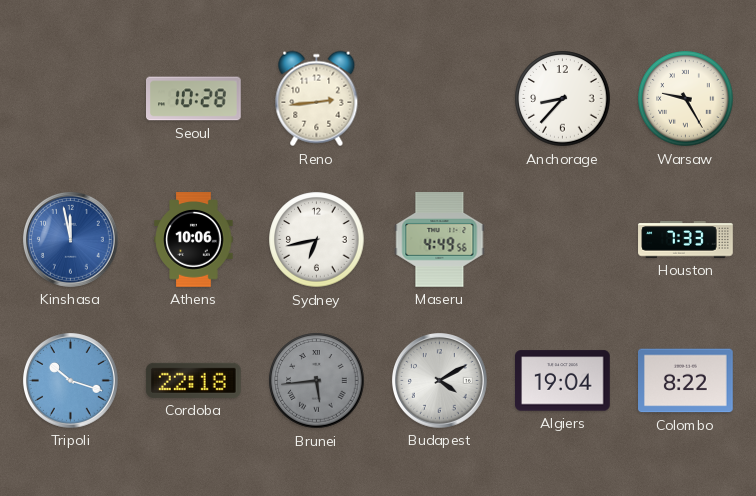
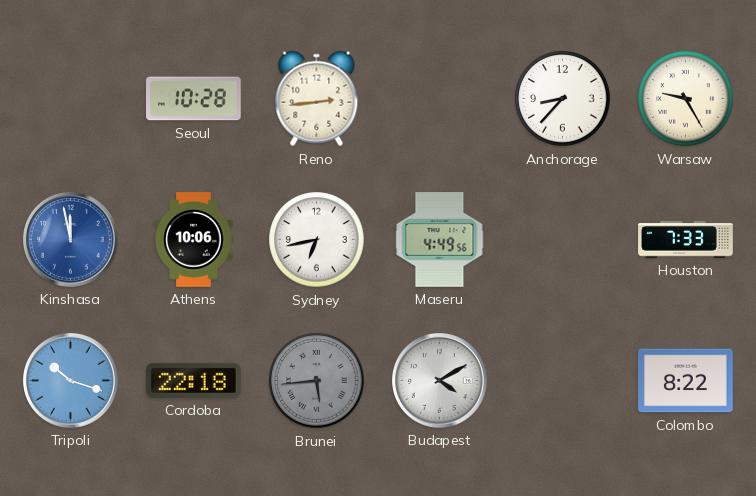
Algiers: 19:04 -> none
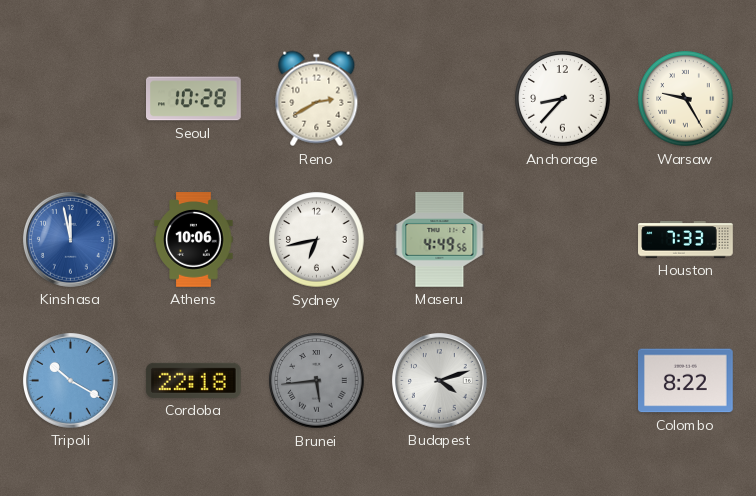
Reno: 2:44 -> 2:40
Tripoli: 10:18 -> 10:20
Budapest: 4:10 -> 4:12
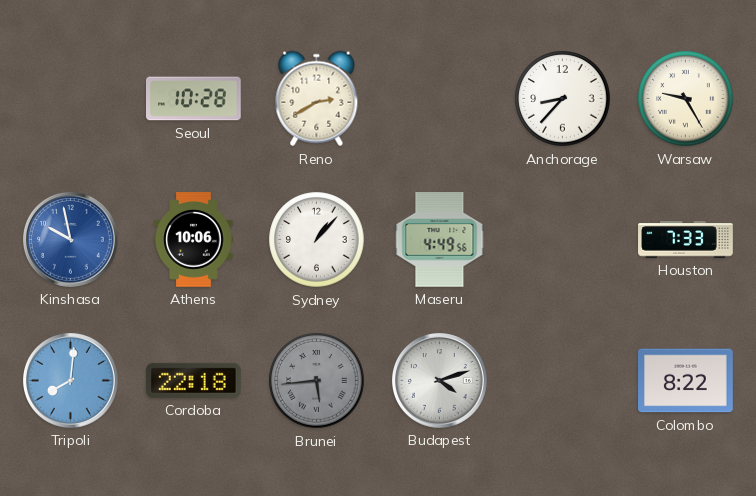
Kinshasa: 11:58 -> 9:58
Sydney: 6:43 -> 1:07
Tripoli: 10:20 -> 8:01
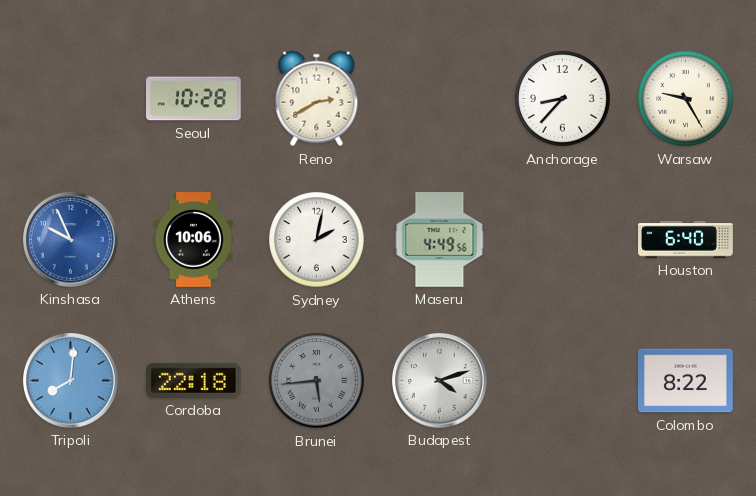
Kinshasa: 9:58 -> 9:56
Sydney: 1:07 -> 2:02
Houston: 7:33 -> 6:40
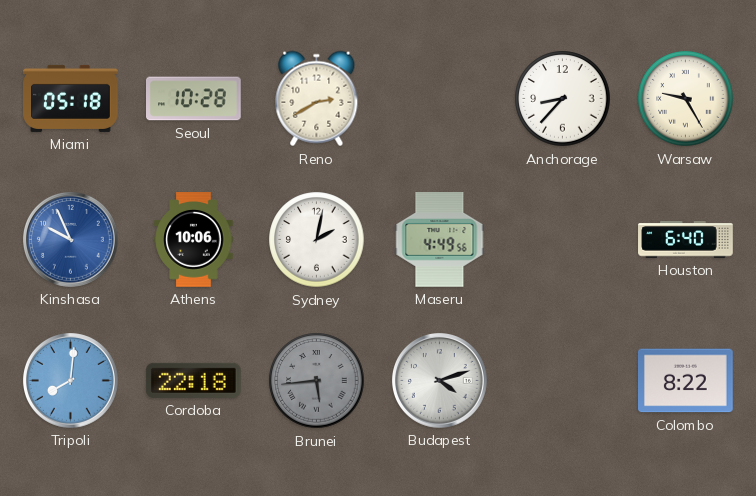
Miami: none -> 05:18
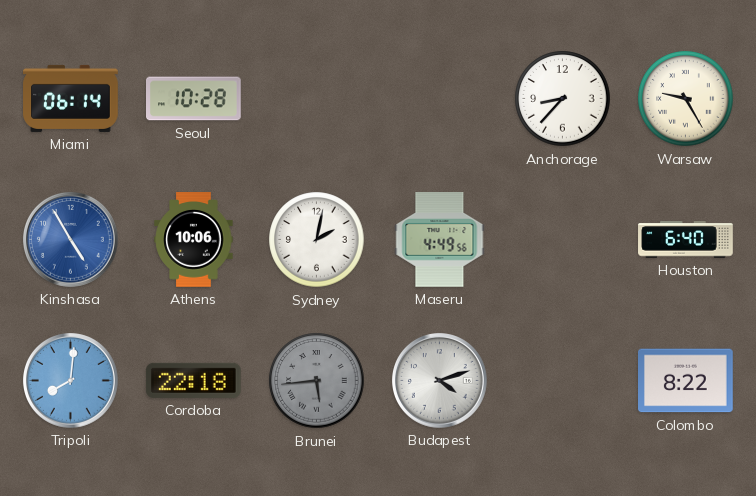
Miami: 05:18 -> 06:14
Reno: 2:40 -> none
Kinshasa: 9:56 -> 4:55
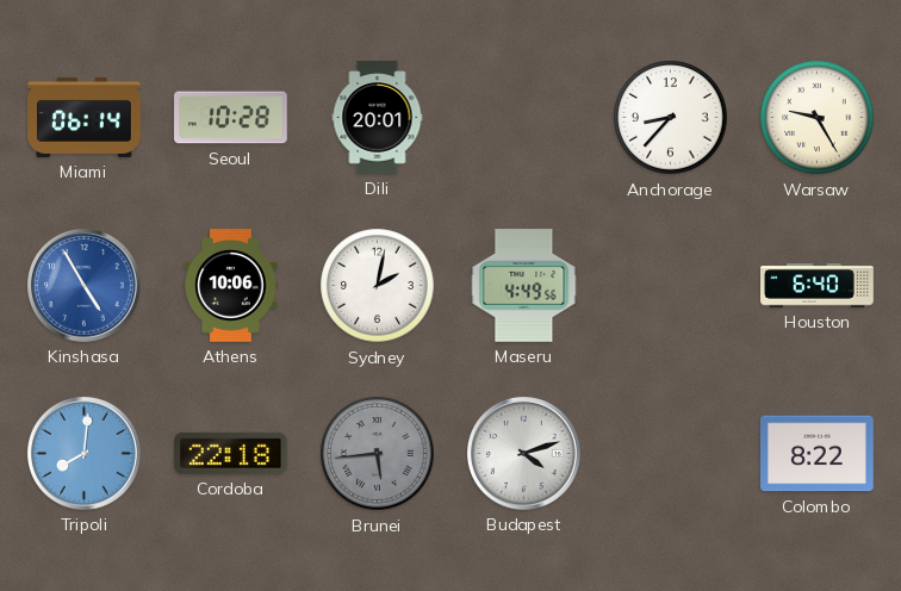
Dili: none -> 20:01
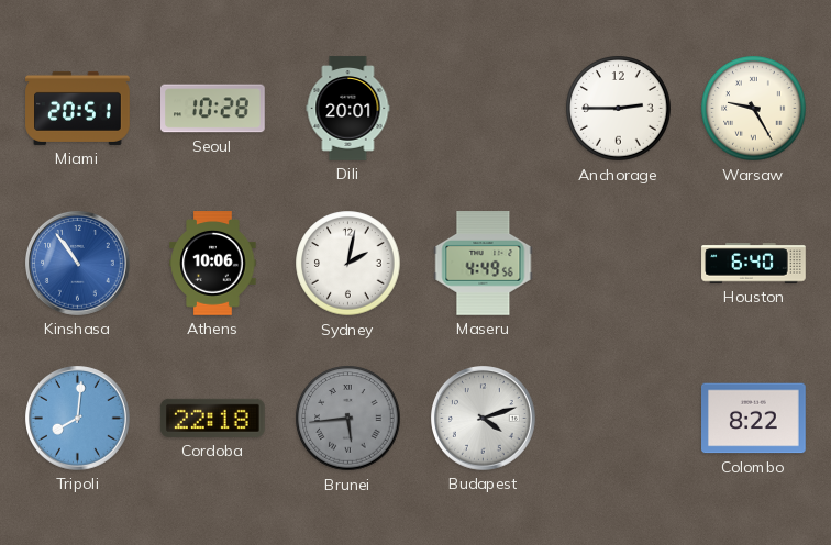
Miami: 06:14 -> 20:51
Anchorage: 8:37 -> 2:45
Kinshasa: 4:55 -> 10:54
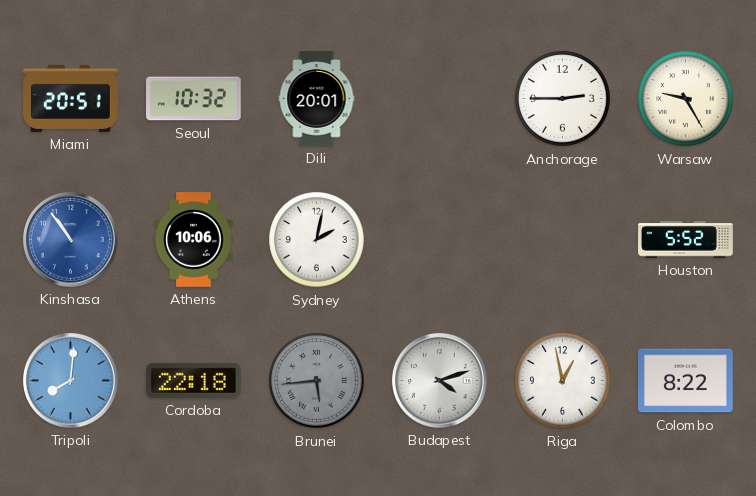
Seoul: 10:28 -> 10:32
Maseru: 4:49 -> none
Houston: 6:40 -> 5:52
Riga: none -> 12:58
